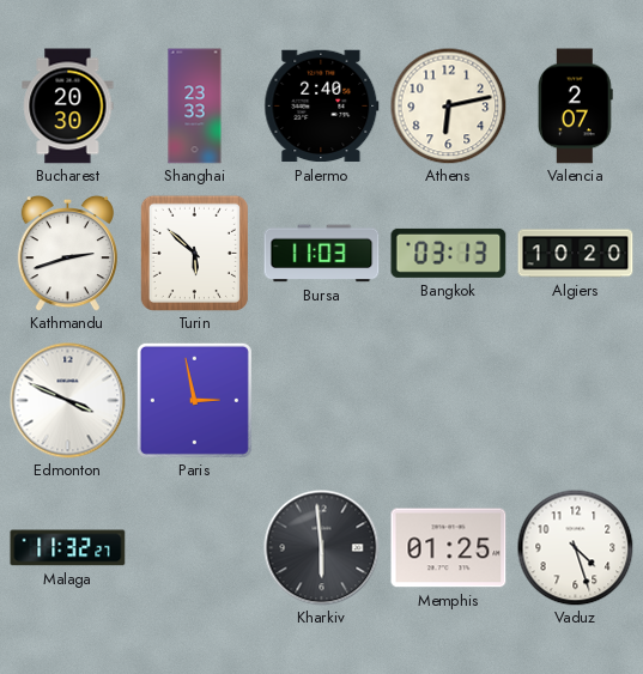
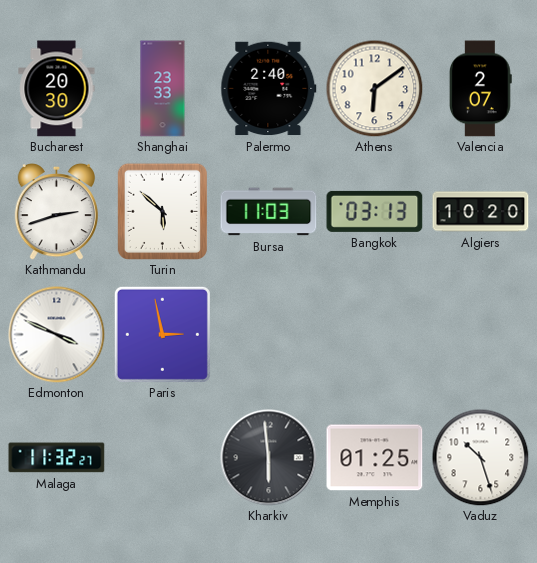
Athens: 6:13 -> 6:09
Vaduz: 4:27 -> 10:27
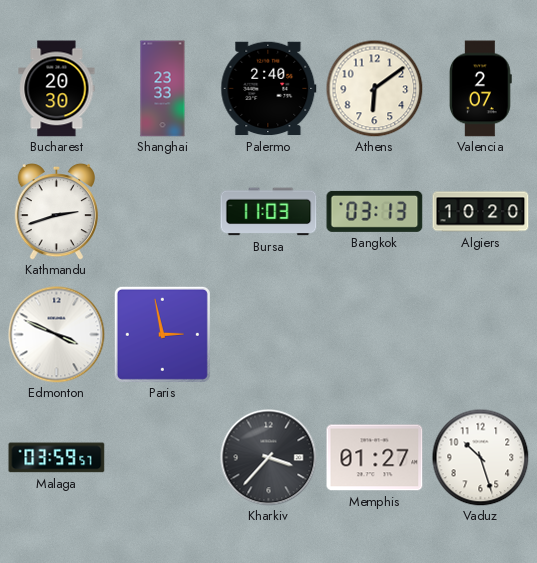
Turin: 5:52 -> none
Malaga: 11:32 -> 03:59
Kharkiv: 5:59 -> 3:37
Memphis: 01:25 -> 01:27
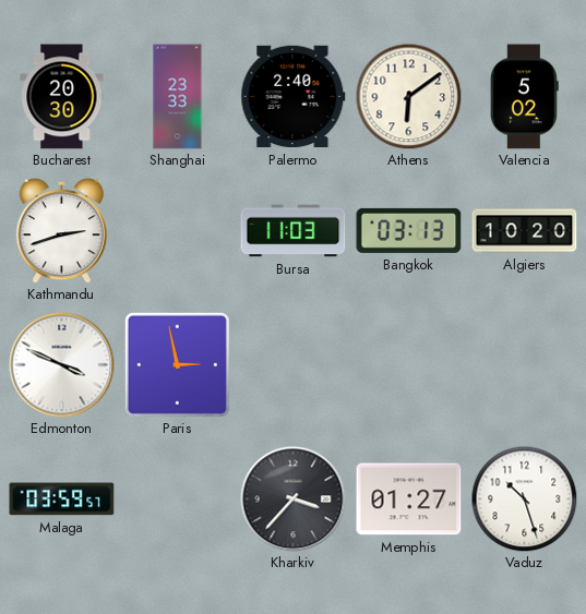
Valencia: 2:07 -> 5:02
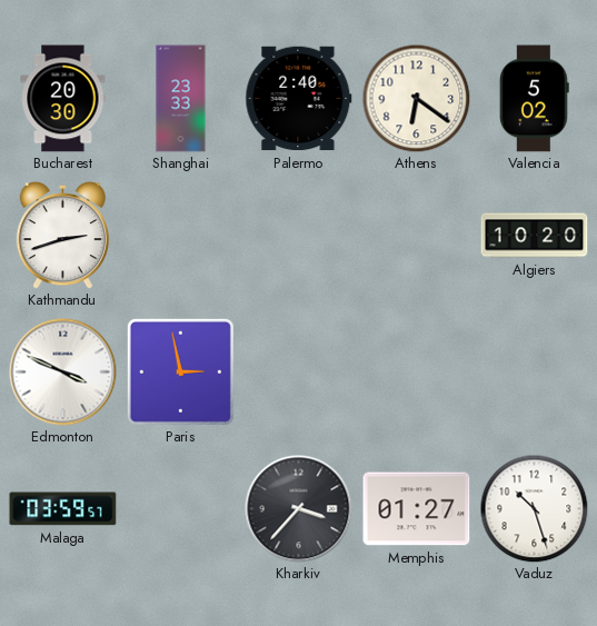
Athens: 6:09 -> 6:21
Bursa: 11:03 -> none
Bangkok: 03:13 -> none
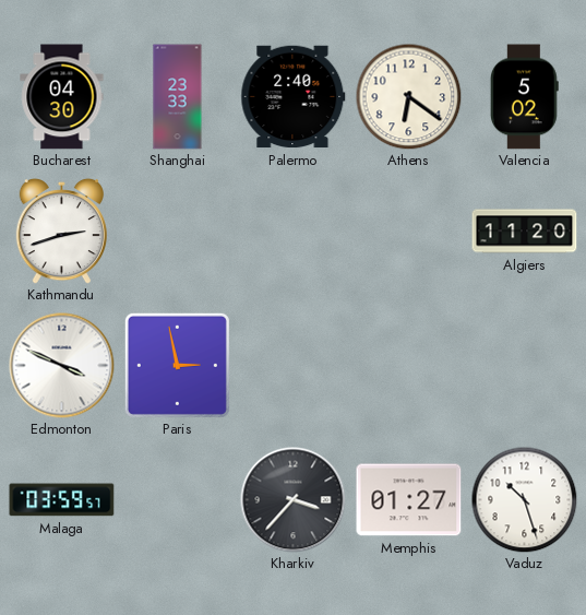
Bucharest: 20:30 -> 04:30
Algiers: 10:20 -> 11:20
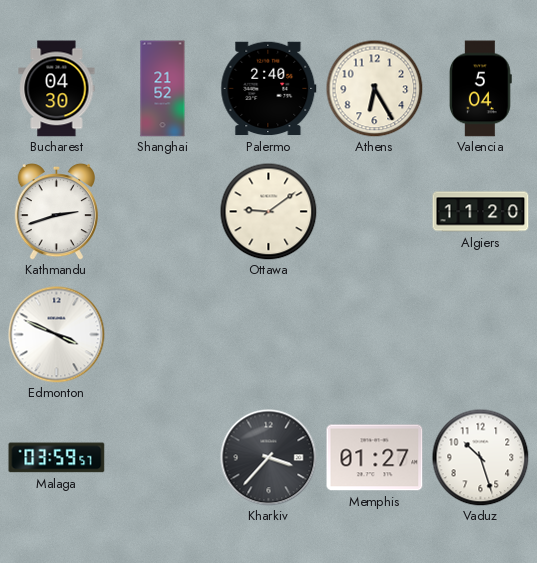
Shanghai: 23:33 -> 21:52
Athens: 6:21 -> 6:25
Valencia: 5:02 -> 5:04
Ottawa: none -> 9:09
Paris: 2:58 -> none
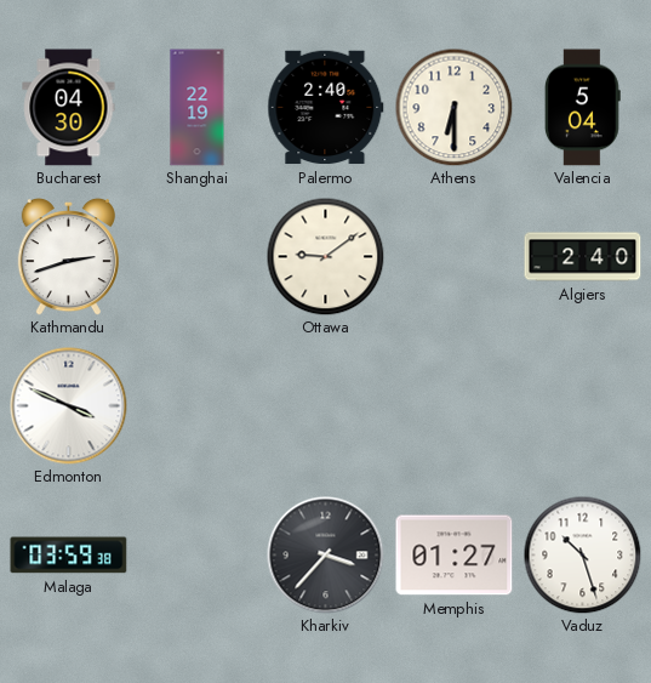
Shanghai: 21:52 -> 22:19
Athens: 6:25 -> 6:30
Algiers: 11:20 -> 2:40
Malaga: 03:59:57 -> 03:59:38
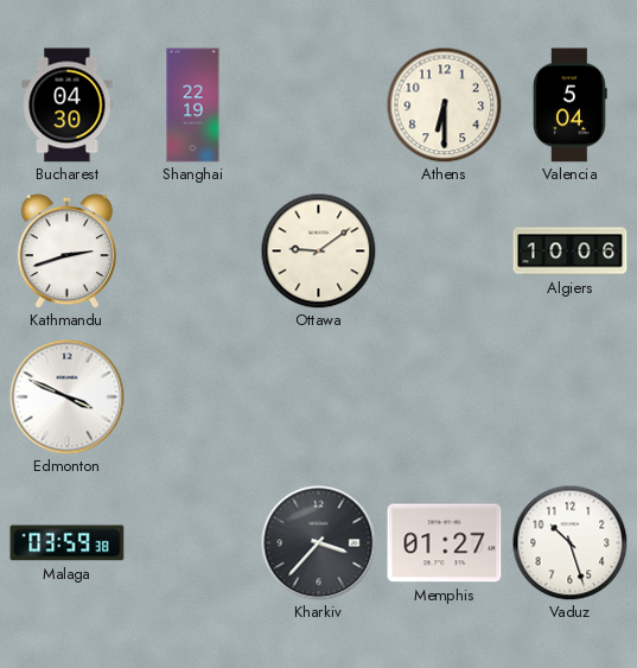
Palermo: 2:40 -> none
Algiers: 2:40 -> 10:06
